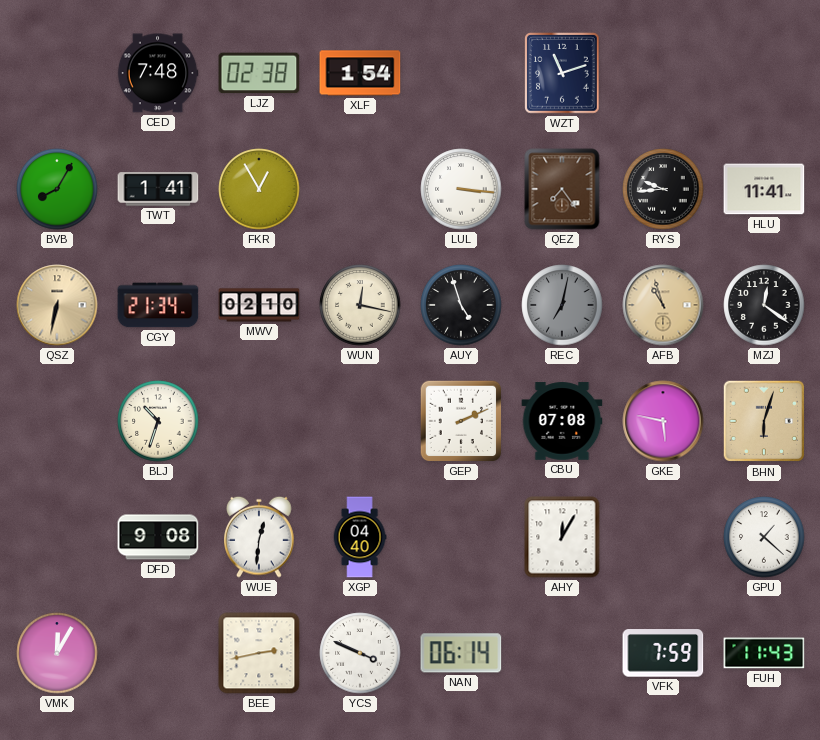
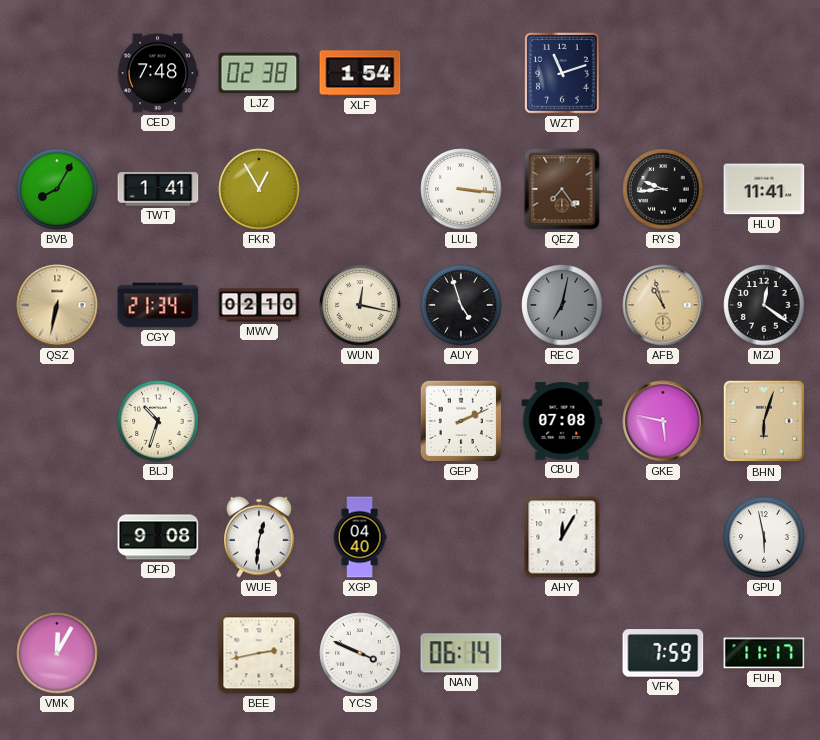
GPU: 1:22 -> 5:58
FUH: 11:43 -> 11:17
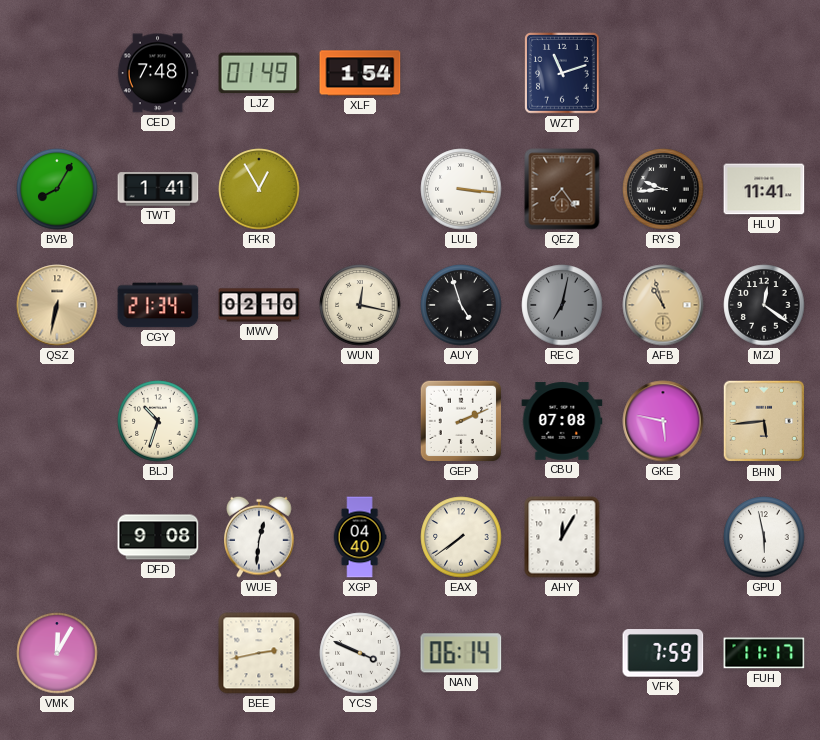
LJZ: 02:38 -> 01:49
BHN: 6:03 -> 5:44
EAX: none -> 7:39
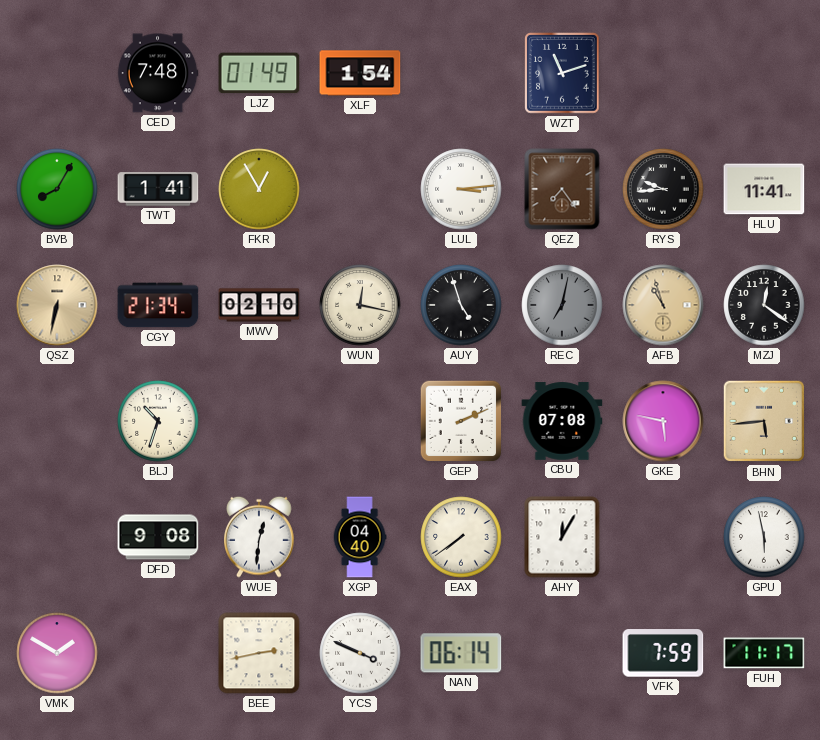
LUL: 3:16 -> 3:14
VMK: 12:05 -> 1:50
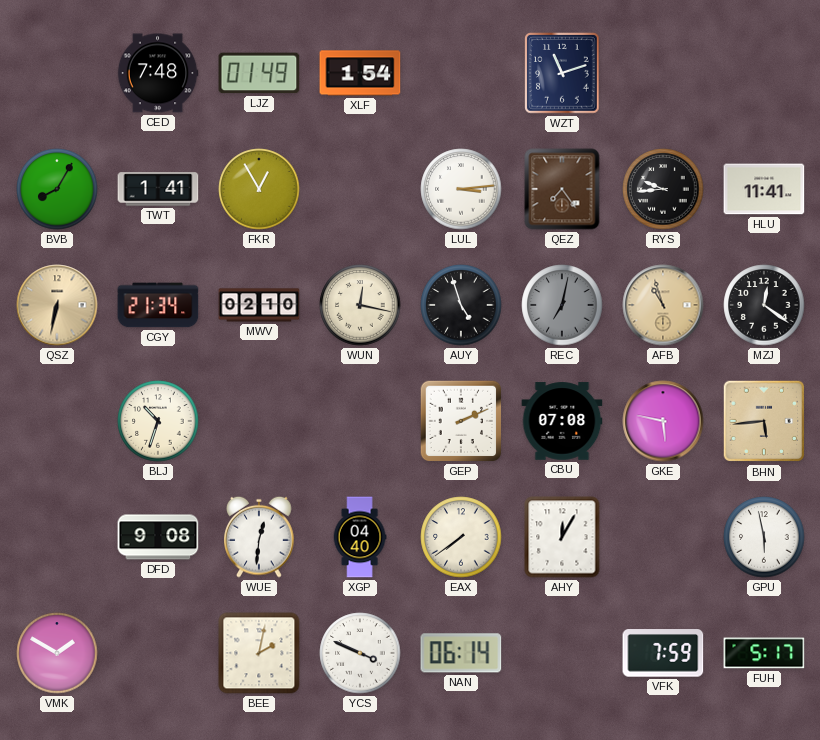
BEE: 2:43 -> 2:02
FUH: 11:17 -> 5:17
